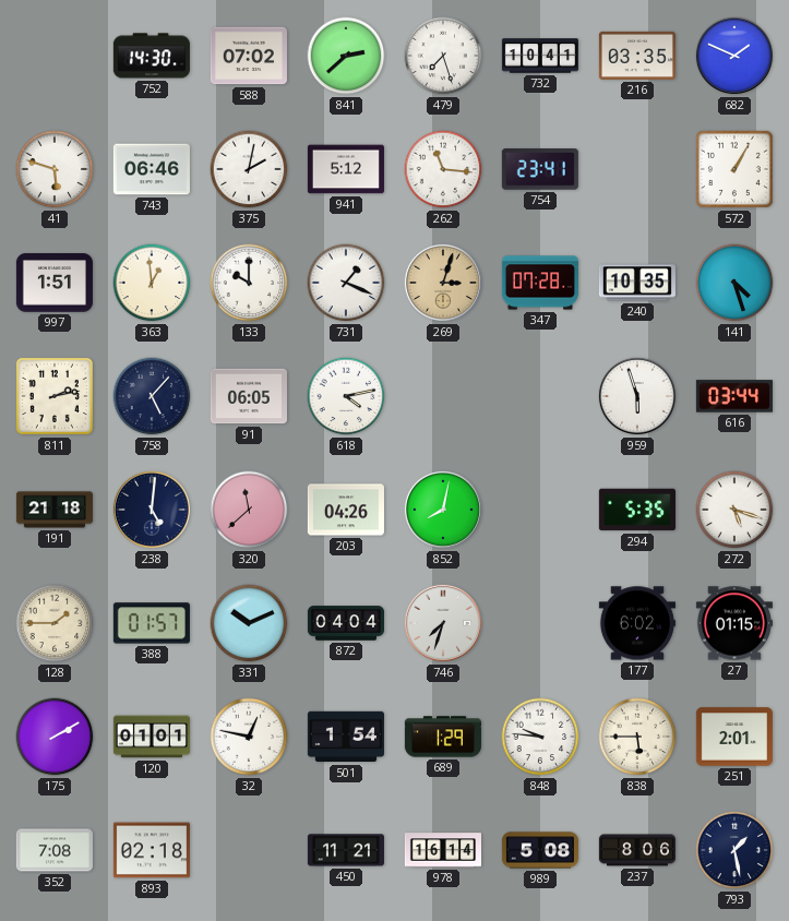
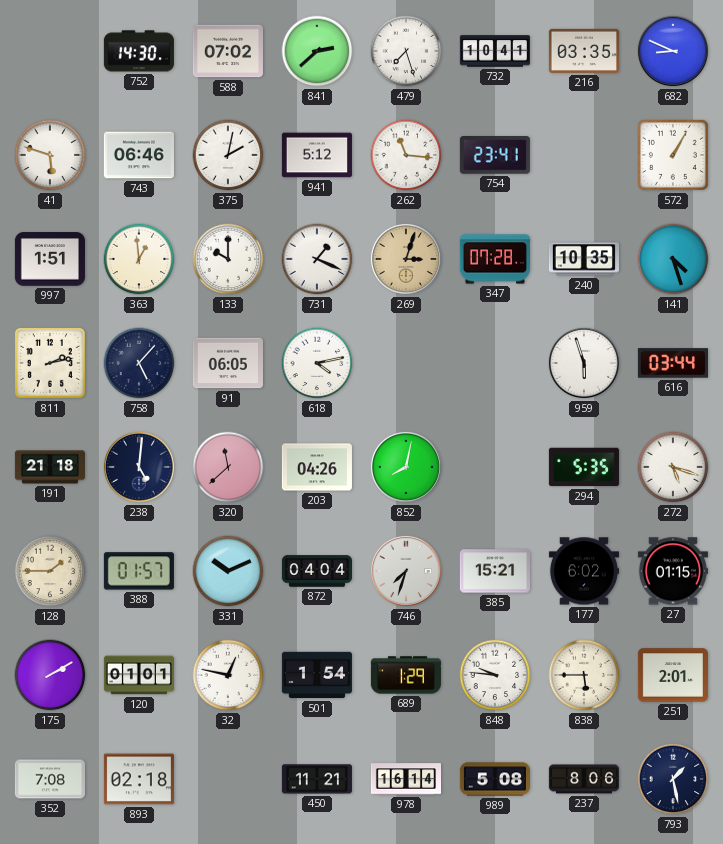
682: 1:49 -> 8:49
385: none -> 15:21
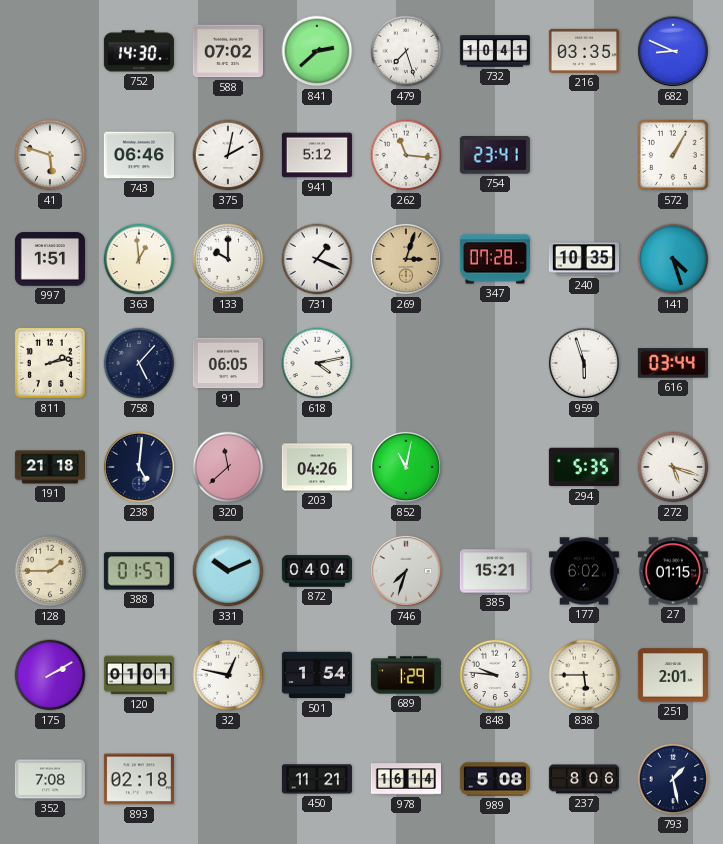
852: 8:02 -> 11:02
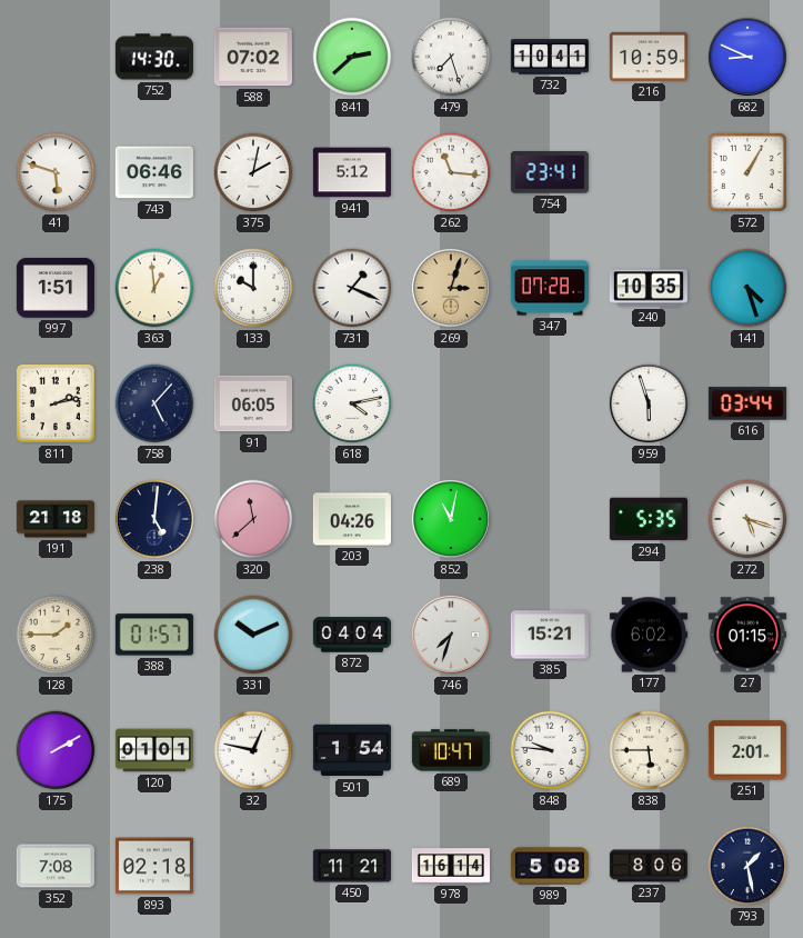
216: 03:35 -> 10:59
689: 1:29 -> 10:47
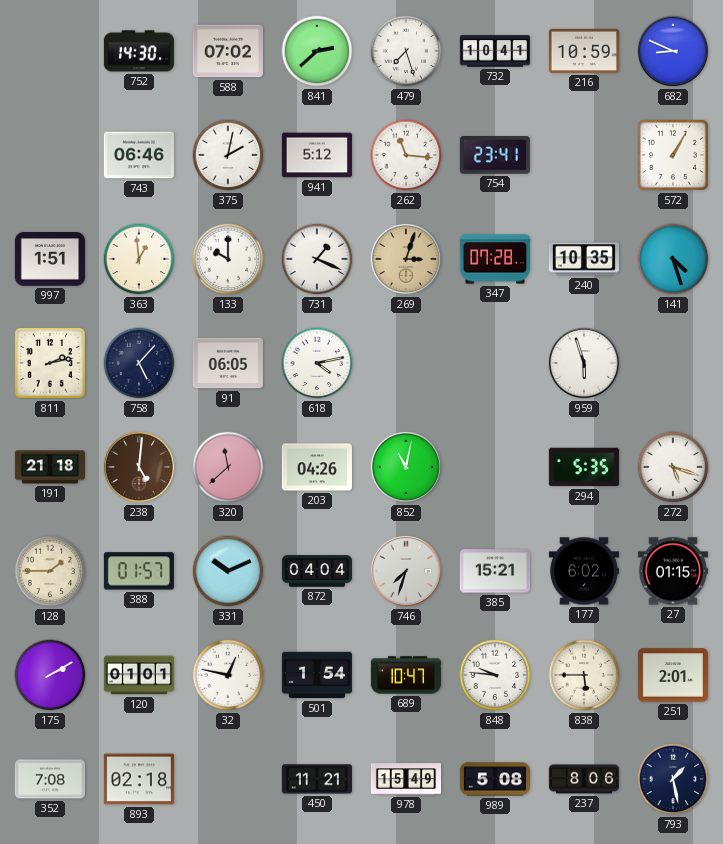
41: 5:48 -> none
616: 03:44 -> none
238 dial: navy -> brown
978: 16:14 -> 15:49
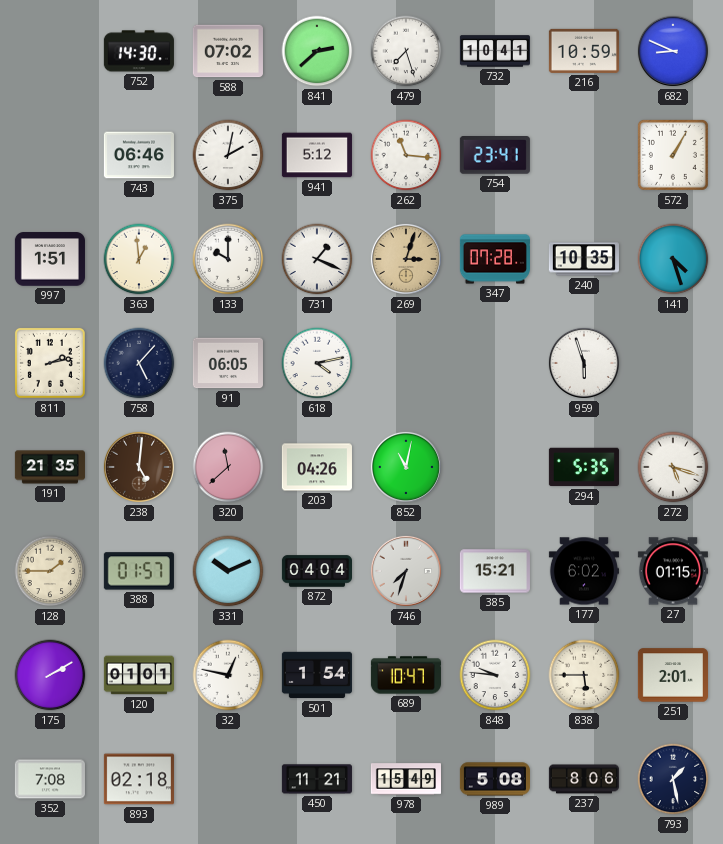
191: 21:18 -> 21:35
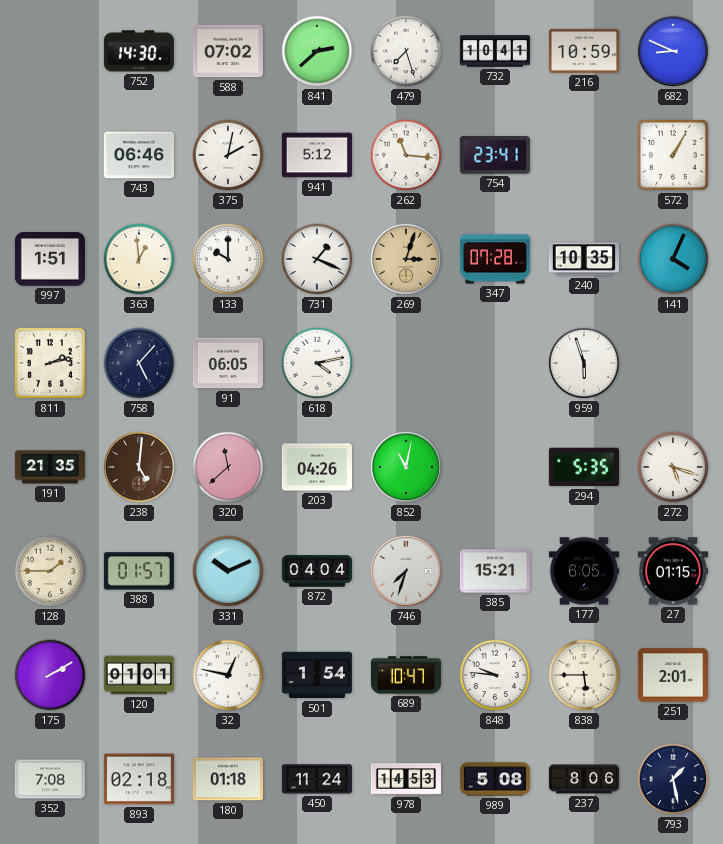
141: 4:27 -> 4:04
177: 6:02 -> 6:05
180: none -> 01:18
450: 11:21 -> 11:24
978: 15:49 -> 14:53
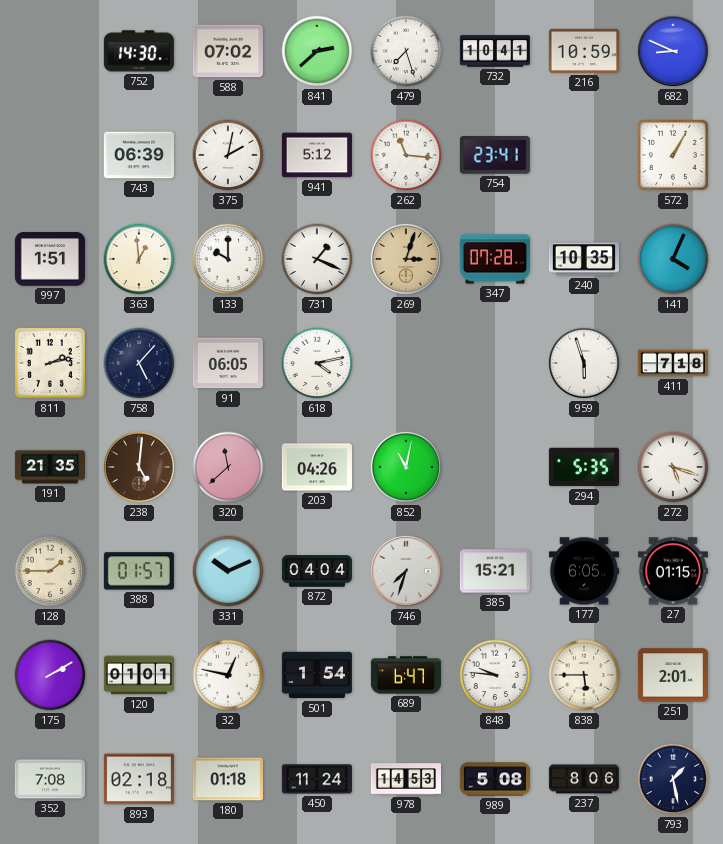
743: 06:46 -> 06:39
411: none -> 7:18
689: 10:47 -> 6:47
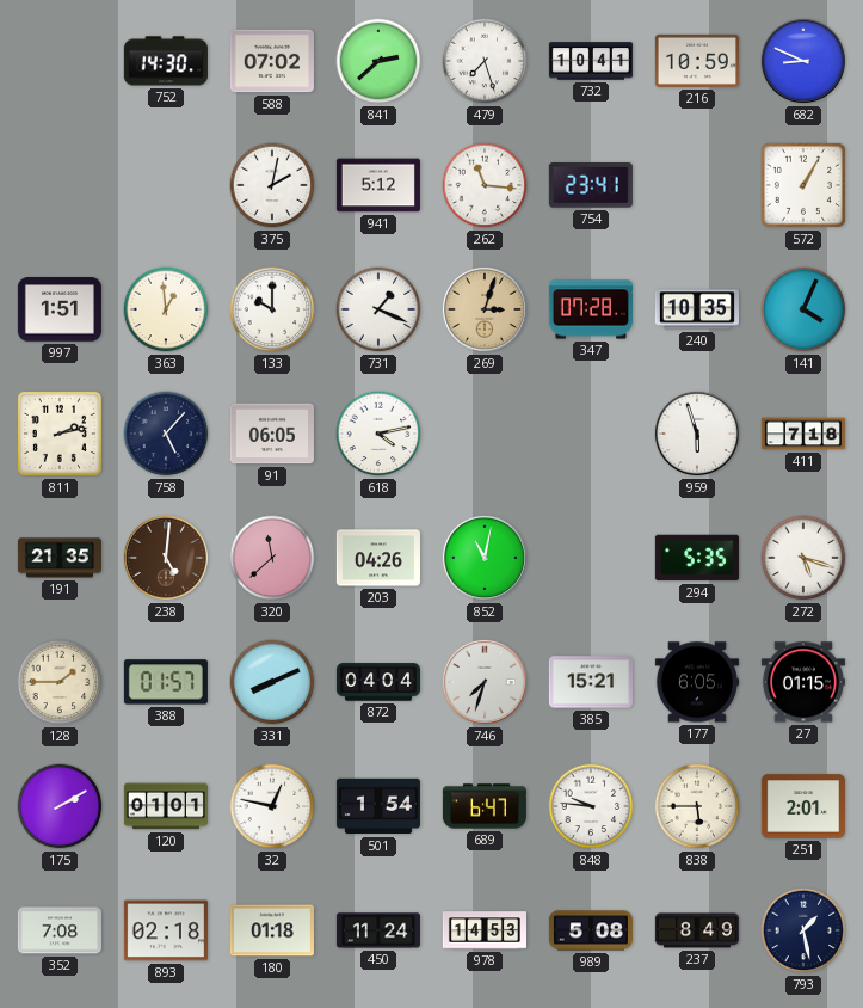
743: 06:39 -> none
331: 10:11 -> 8:11
237: 8:06 -> 8:49
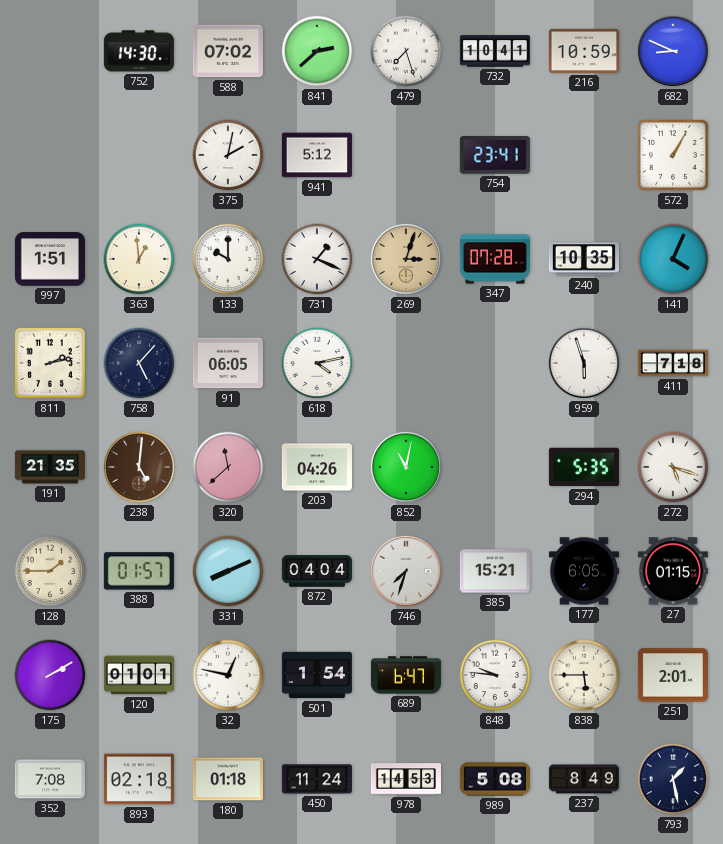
262: 11:16 -> none
